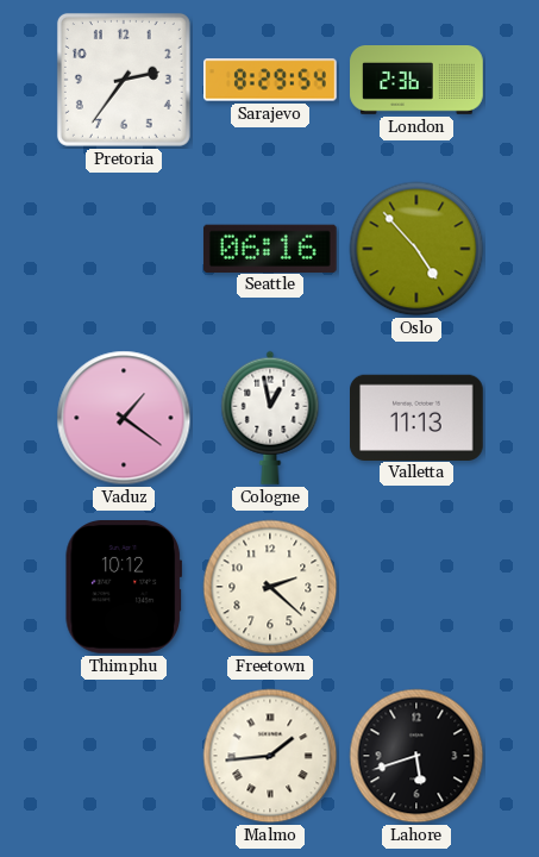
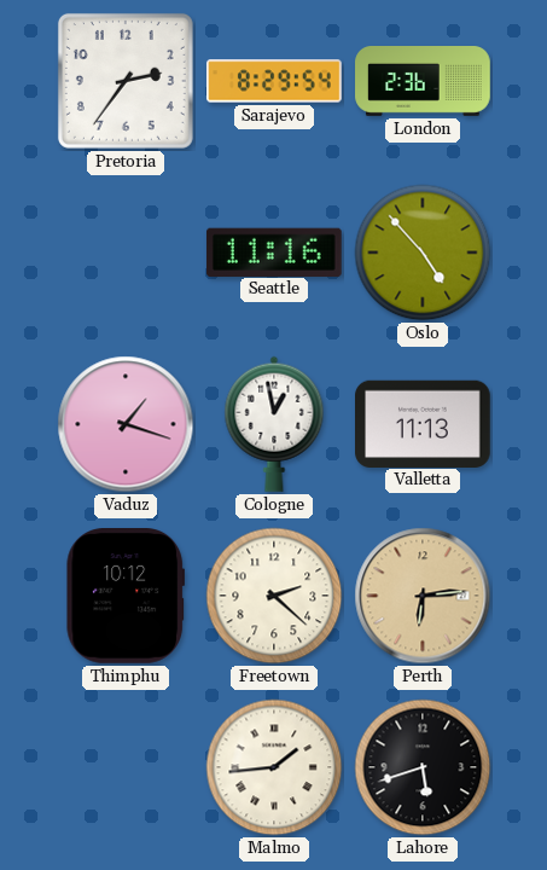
Seattle: 06:16 -> 11:16
Vaduz: 1:21 -> 1:18
Perth: none -> 6:14
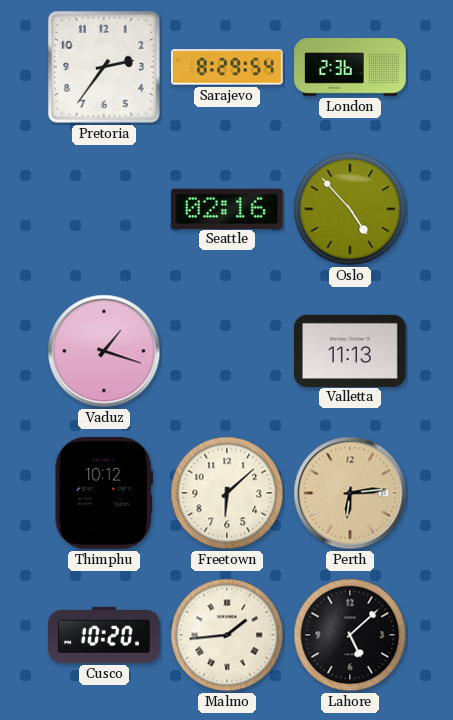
Seattle: 11:16 -> 02:16
Cologne: 12:58 -> none
Freetown: 2:22 -> 6:08
Cusco: none -> 10:20
Lahore: 5:42 -> 5:08
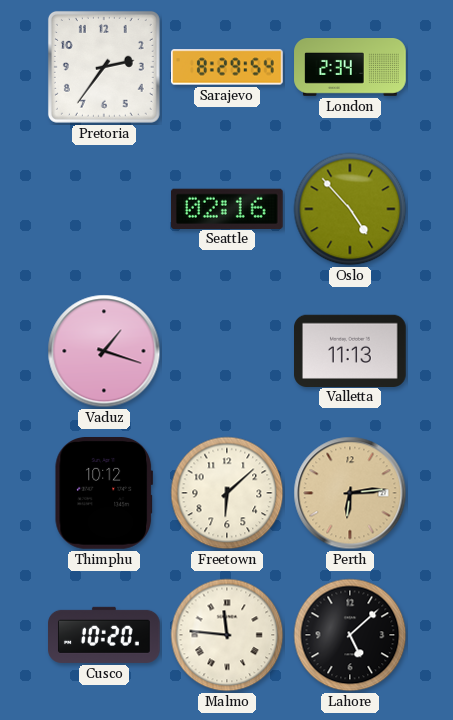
London: 2:36 -> 2:34
Malmo: 1:44 -> 11:46
